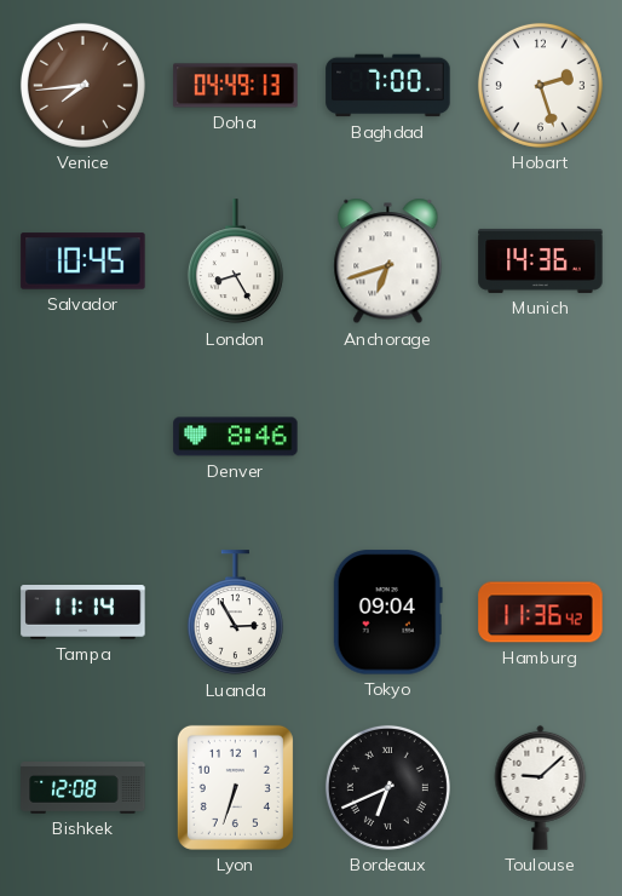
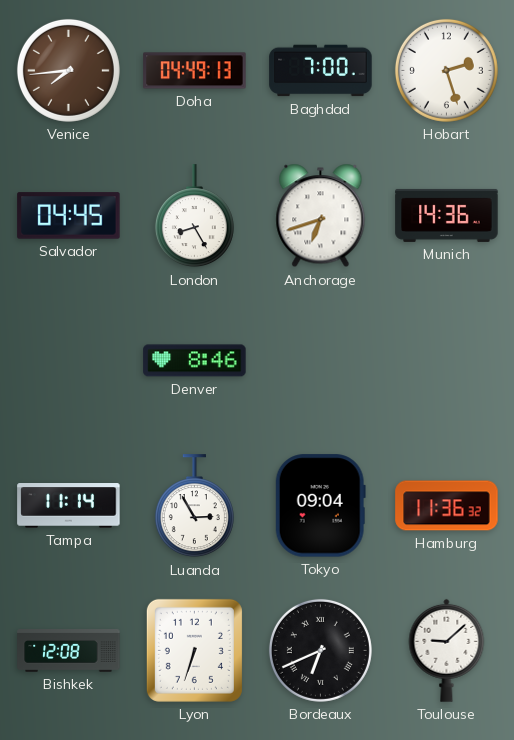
Salvador: 10:45 -> 04:45
Hamburg: 11:36:42 -> 11:36:32
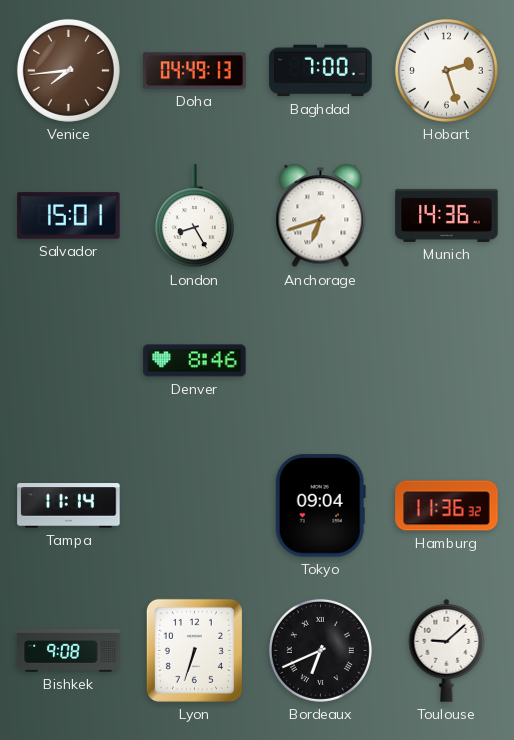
Salvador: 04:45 -> 15:01
Luanda: 2:55 -> none
Bishkek: 12:08 -> 9:08
